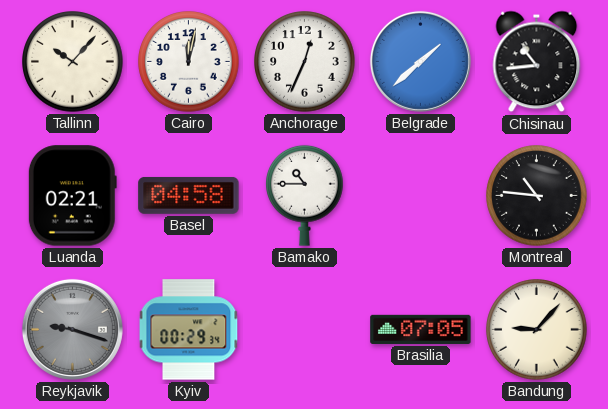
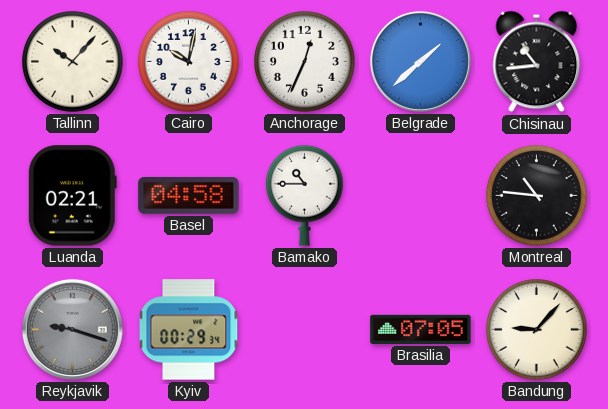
Cairo: 12:02 -> 10:02
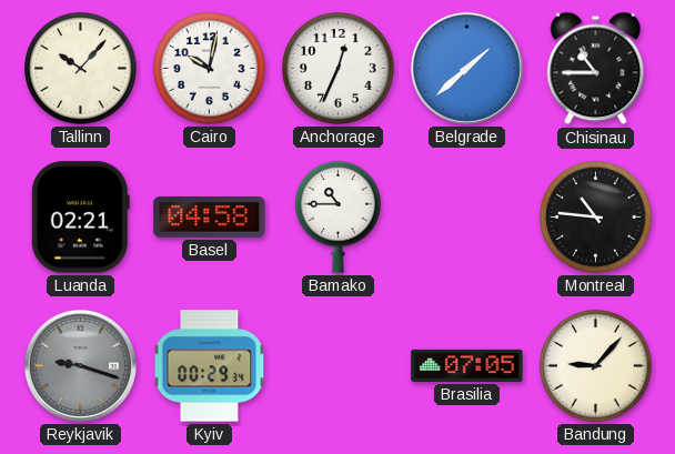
Chisinau: 10:44 -> 10:45
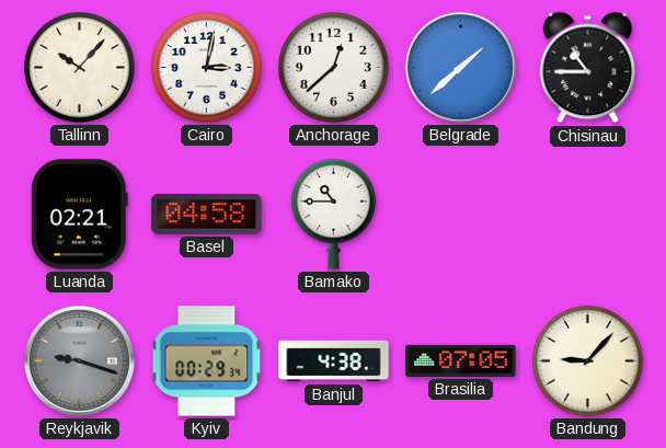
Cairo: 10:02 -> 3:02
Anchorage: 12:34 -> 12:38
Montreal: 10:46 -> none
Banjul: none -> 4:38
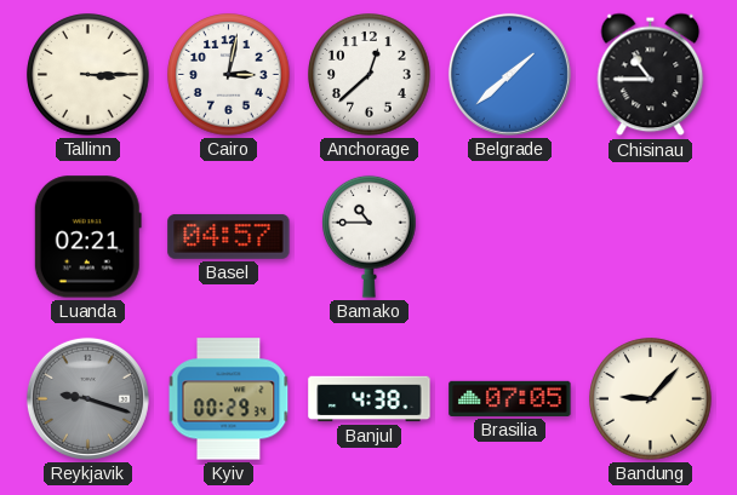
Tallinn: 10:07 -> 3:15
Basel: 04:58 -> 04:57
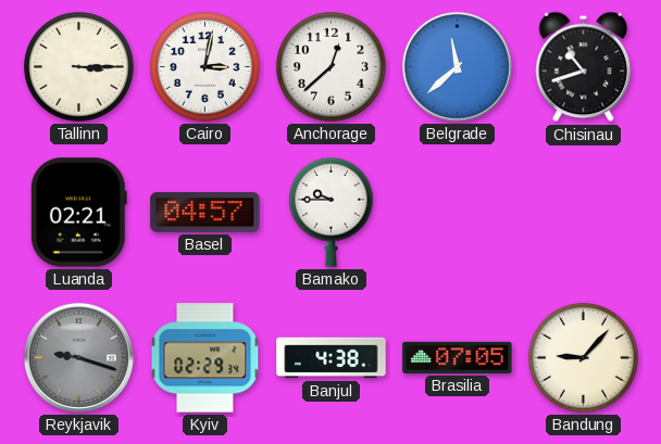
Belgrade: 1:38 -> 11:38
Chisinau: 10:45 -> 10:42
Bamako: 10:45 -> 9:45
Kyiv: 00:29 -> 02:29
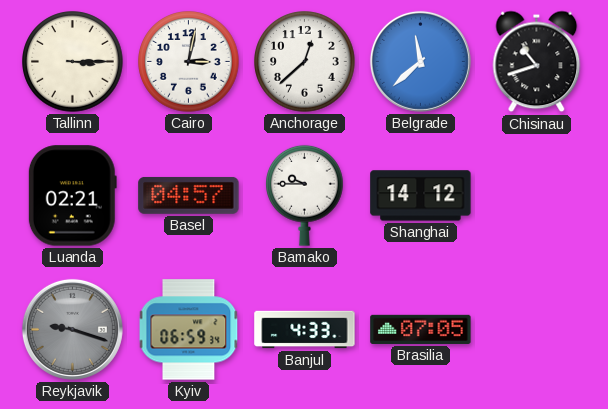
Shanghai: none -> 14:12
Kyiv: 02:29 -> 06:59
Banjul: 4:38 -> 4:33
Bandung: 9:07 -> none
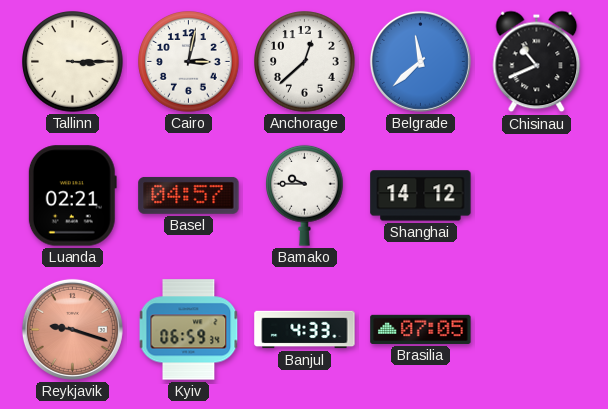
Chisinau: 10:42 -> 10:41
Reykjavik dial: grey -> salmon
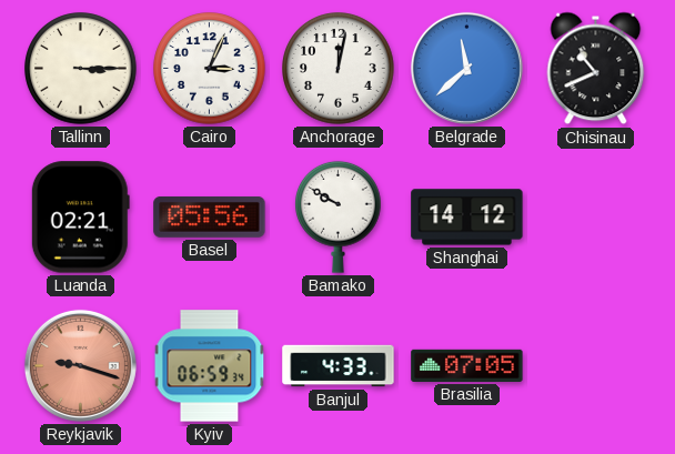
Cairo: 3:02 -> 3:04
Anchorage: 12:38 -> 12:02
Basel: 04:57 -> 05:56
Bamako: 9:45 -> 9:50
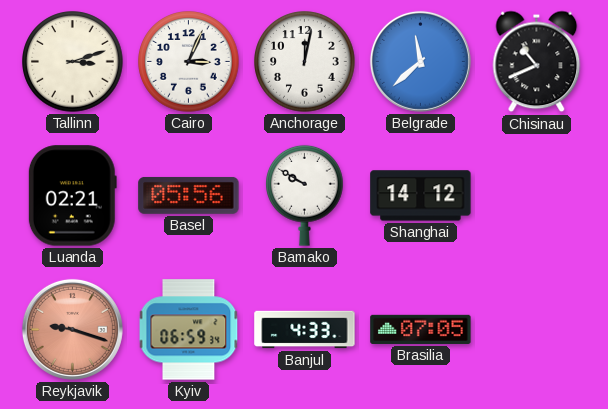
Tallinn: 3:15 -> 3:12
